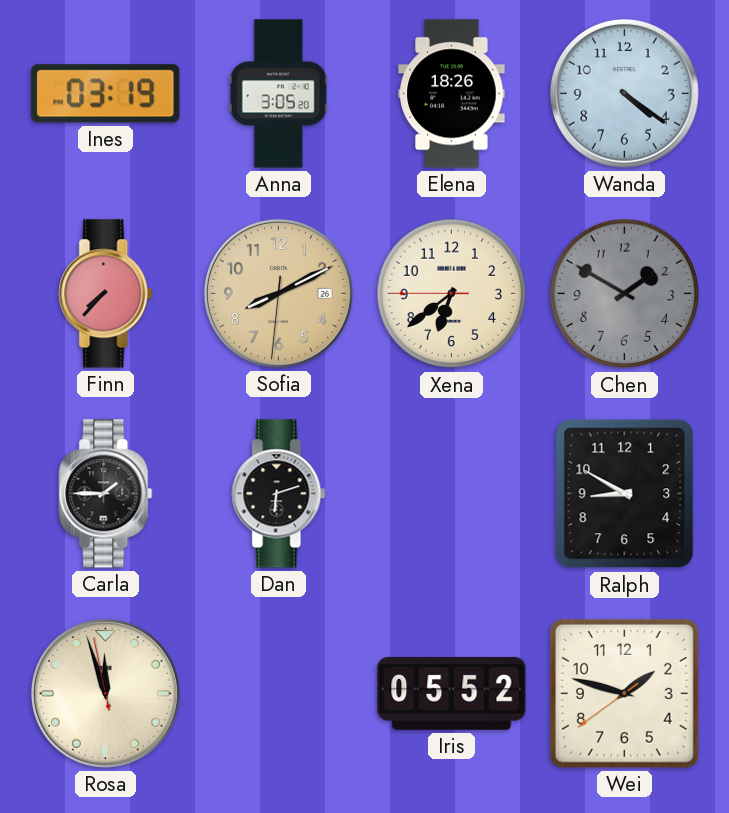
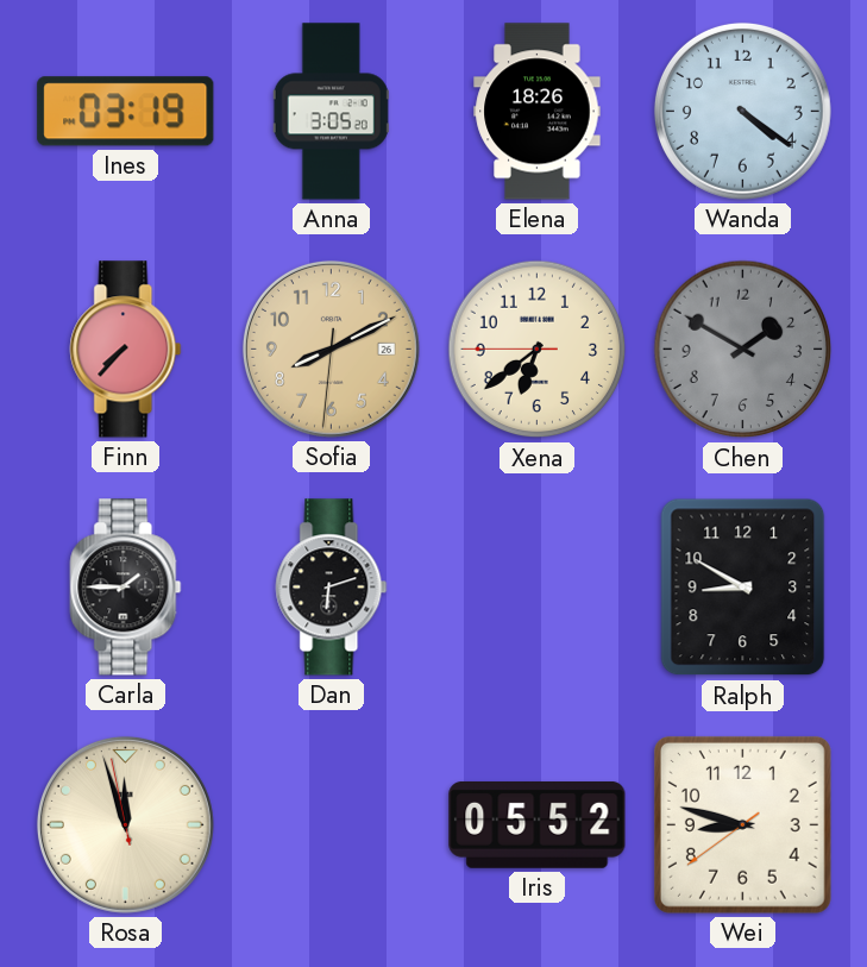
Wei: 1:47 -> 8:47
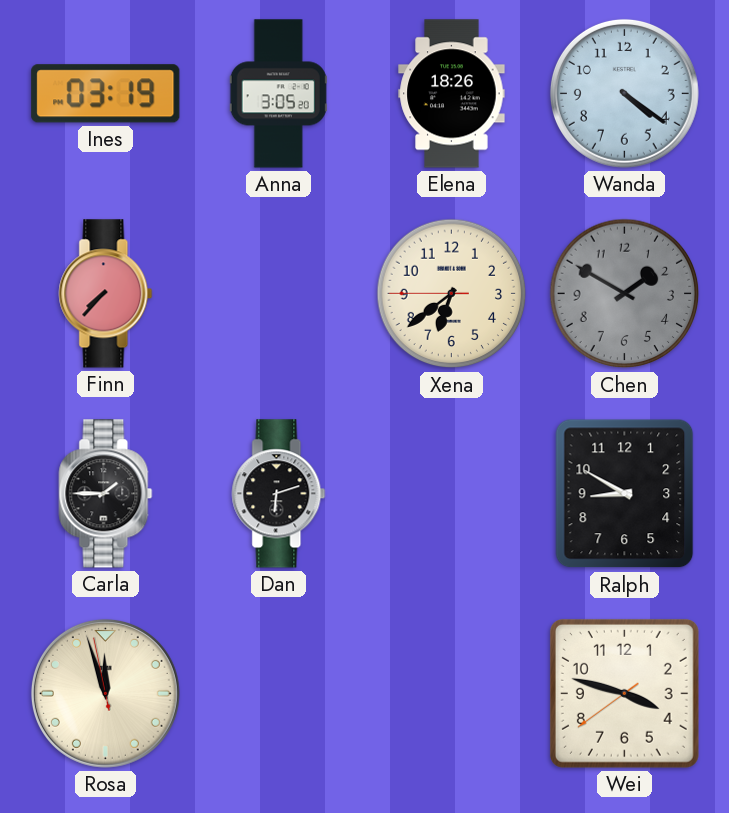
Sofia: 8:10 -> none
Iris: 05:52 -> none
Wei: 8:47 -> 3:47
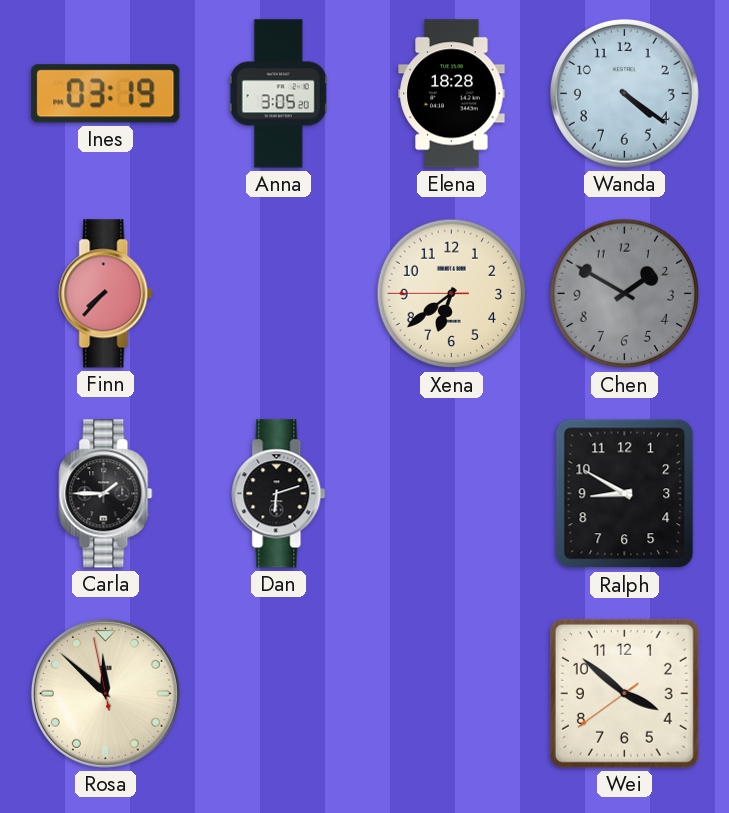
Elena: 18:26 -> 18:28
Rosa: 11:56 -> 11:51
Wei: 3:47 -> 3:51
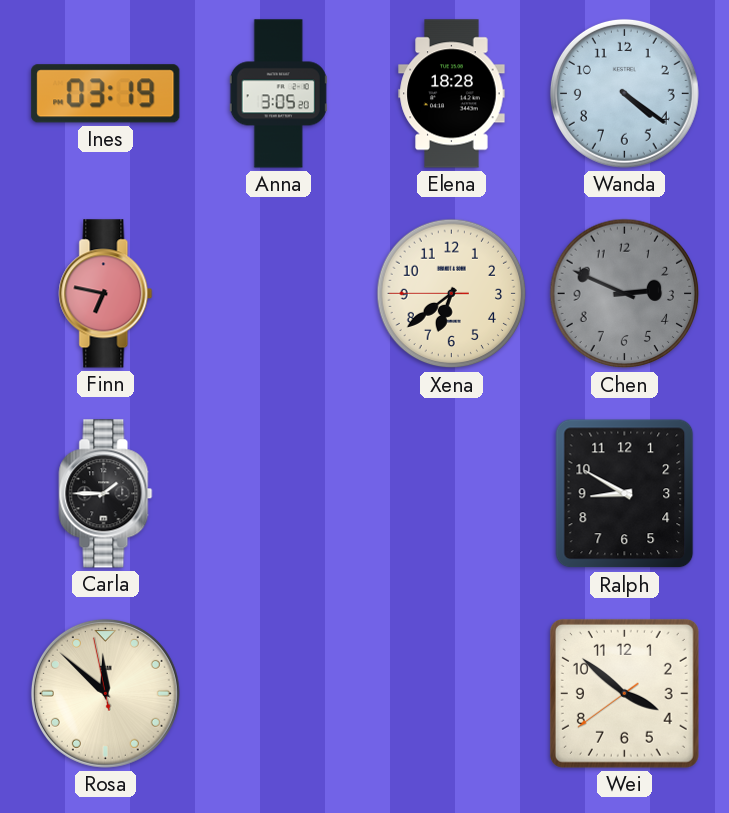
Finn: 7:37 -> 6:47
Chen: 1:50 -> 2:49
Dan: 6:12 -> none
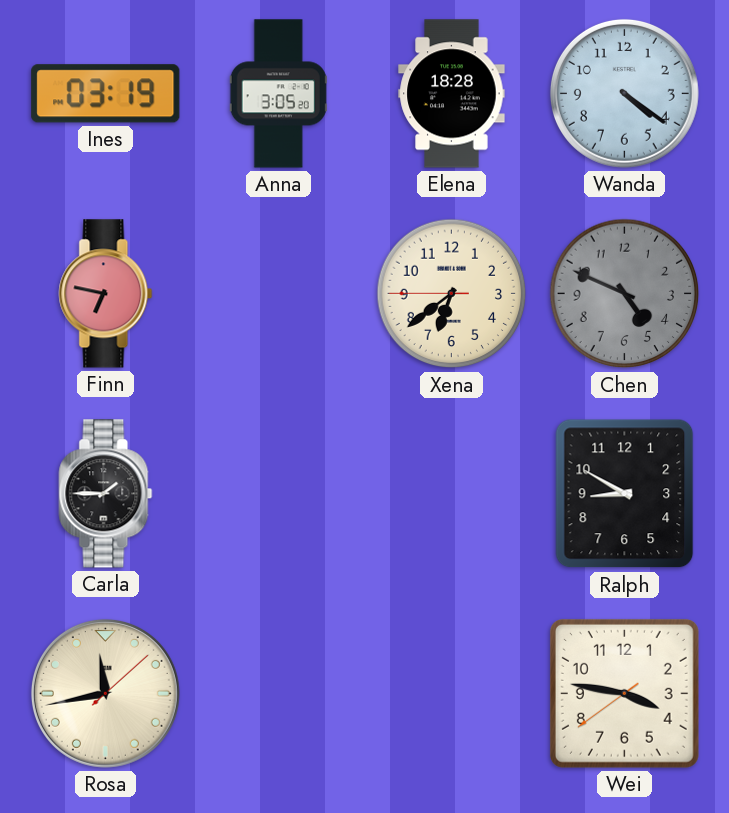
Chen: 2:49 -> 4:49
Rosa: 11:51 -> 11:43
Wei: 3:51 -> 3:46
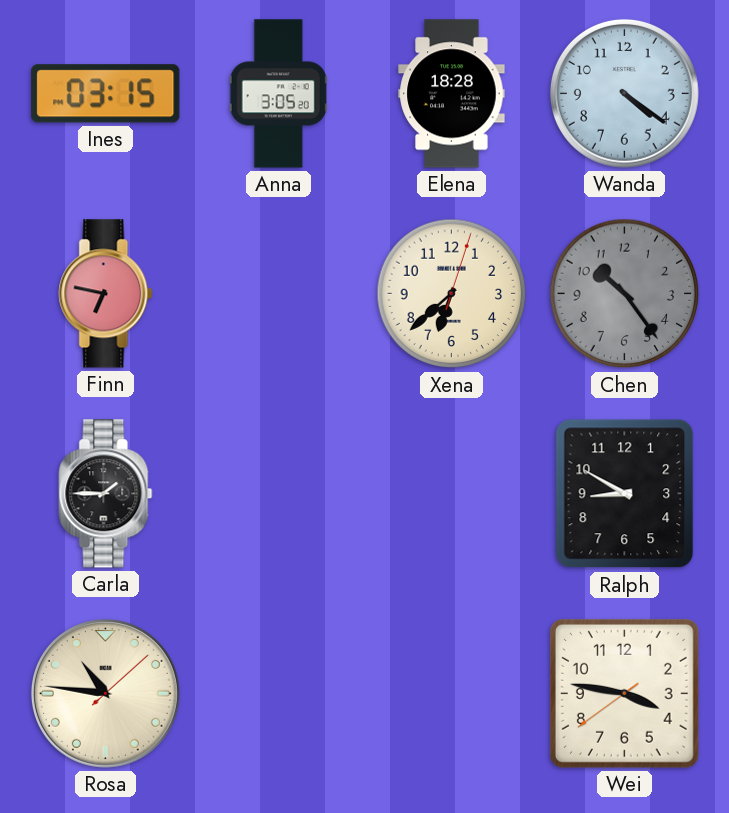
Ines: 03:19 -> 03:15
Xena: 6:38:45 -> 6:38:03
Chen: 4:49 -> 10:24
Rosa: 11:43 -> 10:46
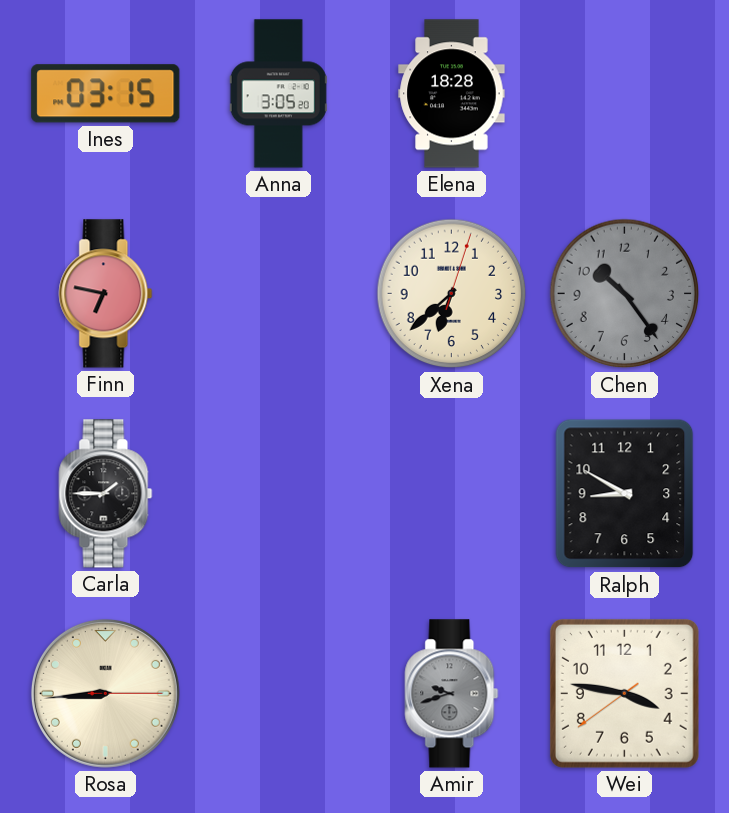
Wanda: 4:21 -> none
Rosa: 10:46 -> 8:44
Amir: none -> 9:42
